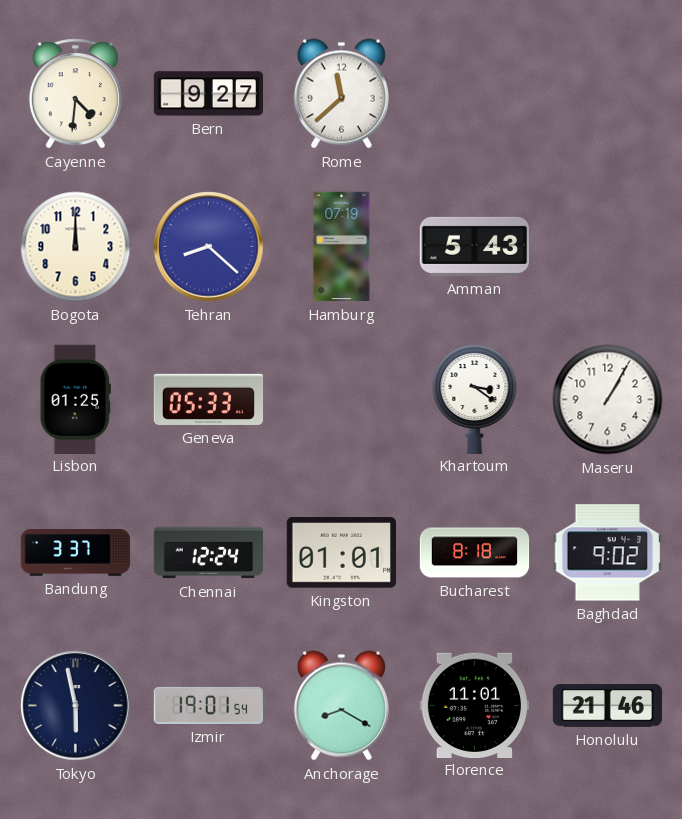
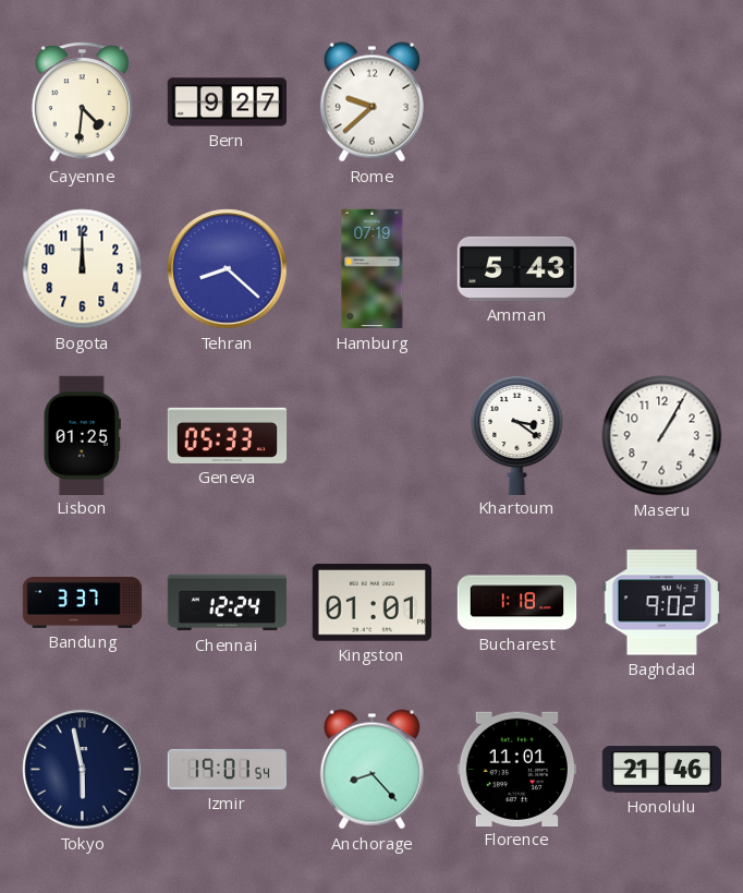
Rome: 11:38 -> 9:38
Bucharest: 8:18 -> 1:18
Anchorage: 8:20 -> 8:23
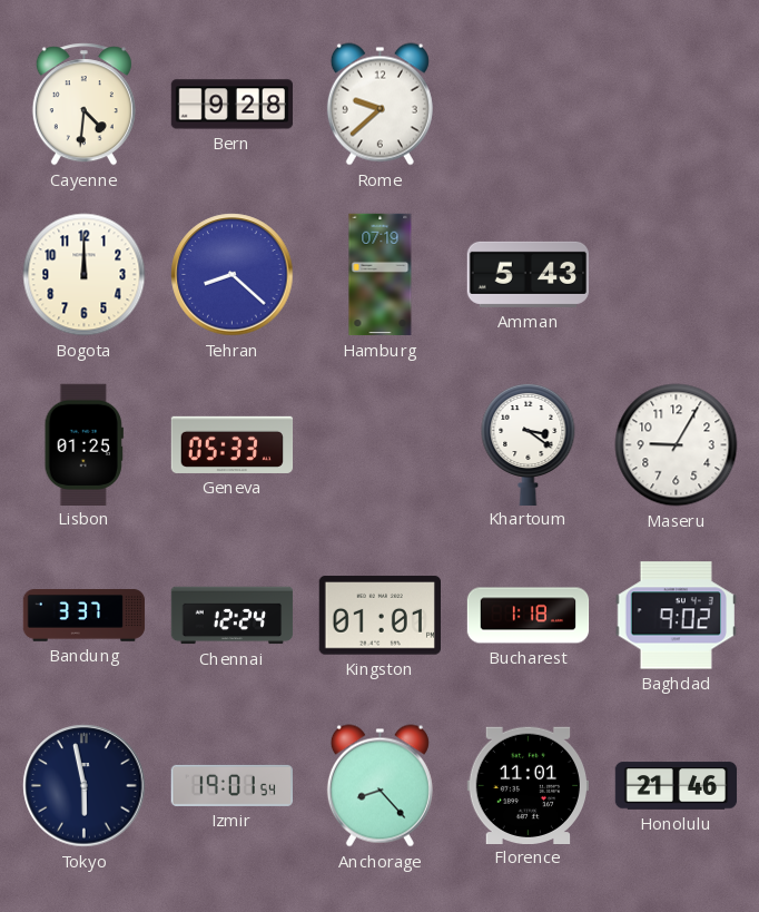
Bern: 9:27 -> 9:28
Maseru: 1:05 -> 9:05
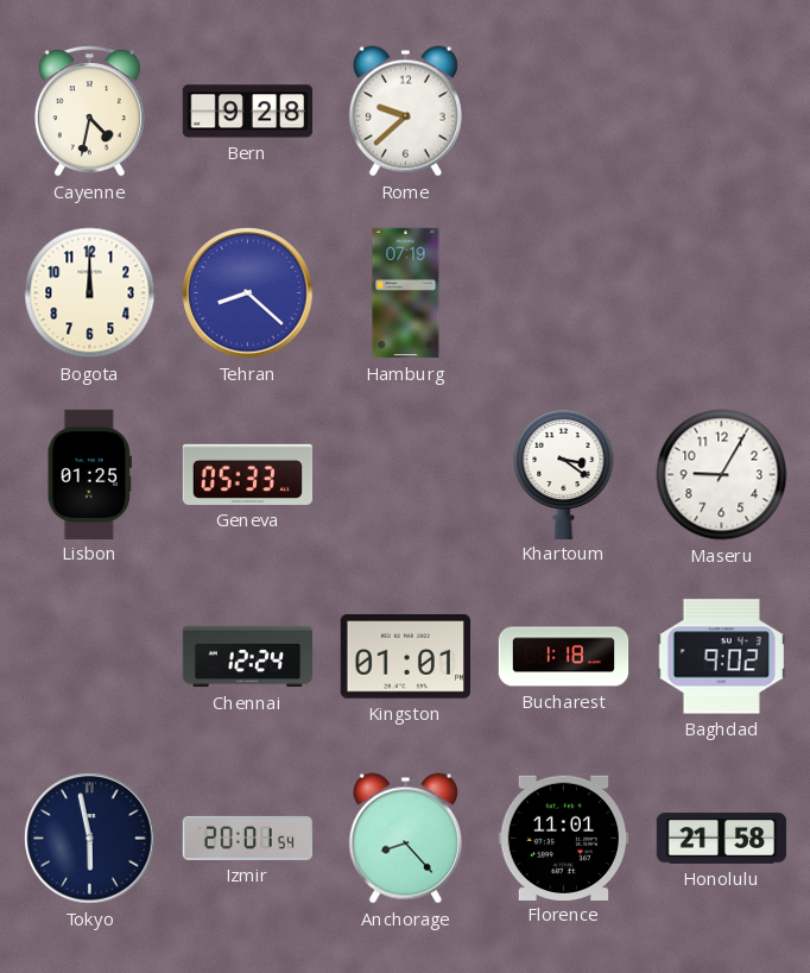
Cayenne: 4:31 -> 4:32
Amman: 5:43 -> none
Bandung: 3:37 -> none
Izmir: 19:01 -> 20:01
Honolulu: 21:46 -> 21:58
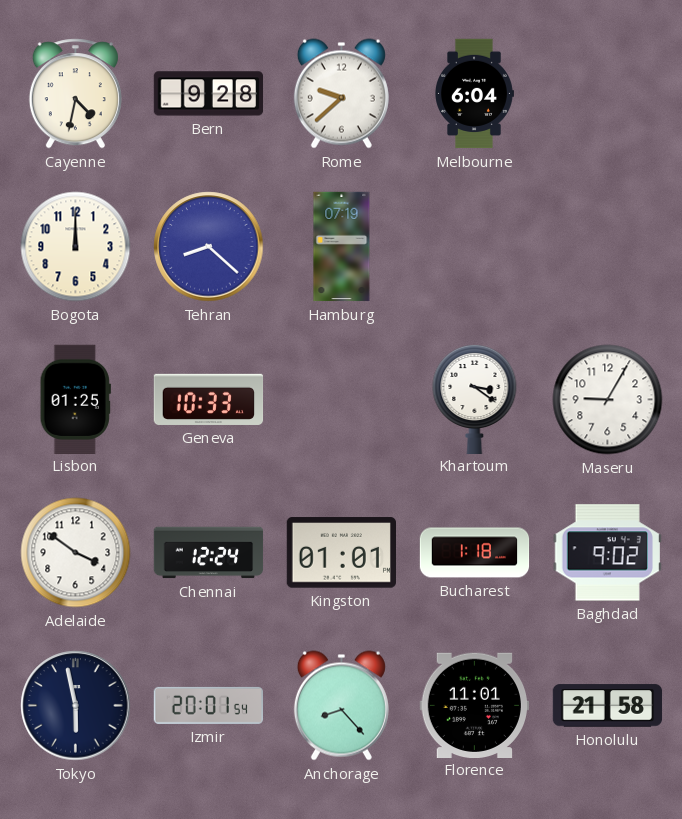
Melbourne: none -> 6:04
Geneva: 05:33 -> 10:33
Adelaide: none -> 3:51
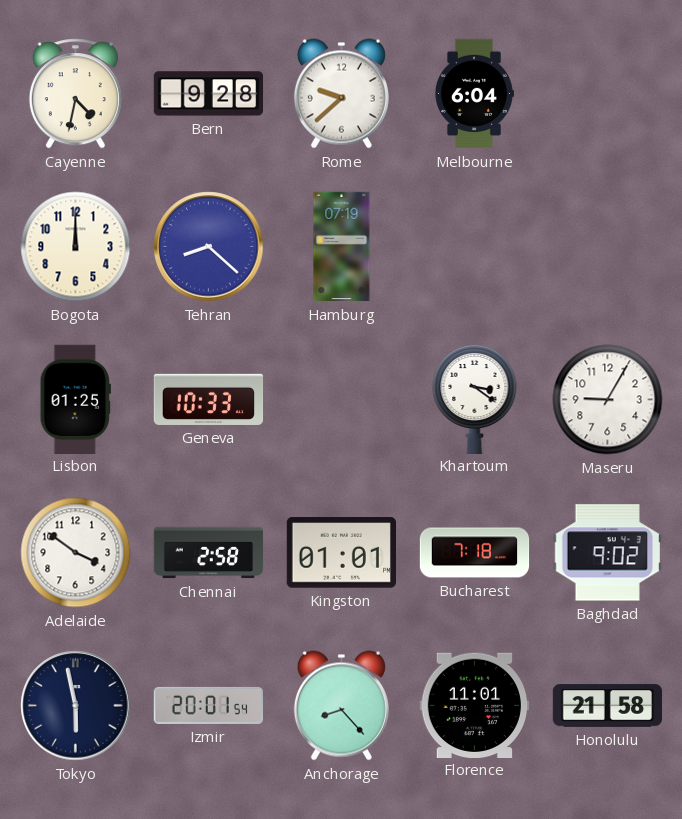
Chennai: 12:24 -> 2:58
Bucharest: 1:18 -> 7:18
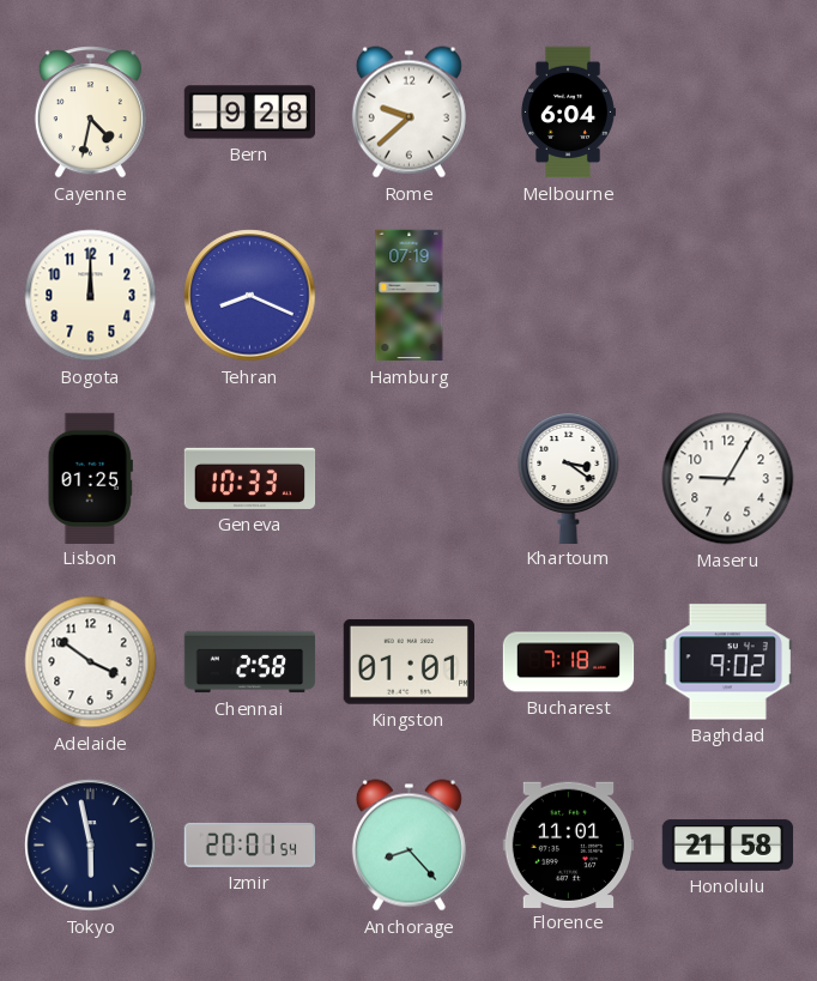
Tehran: 8:22 -> 8:19
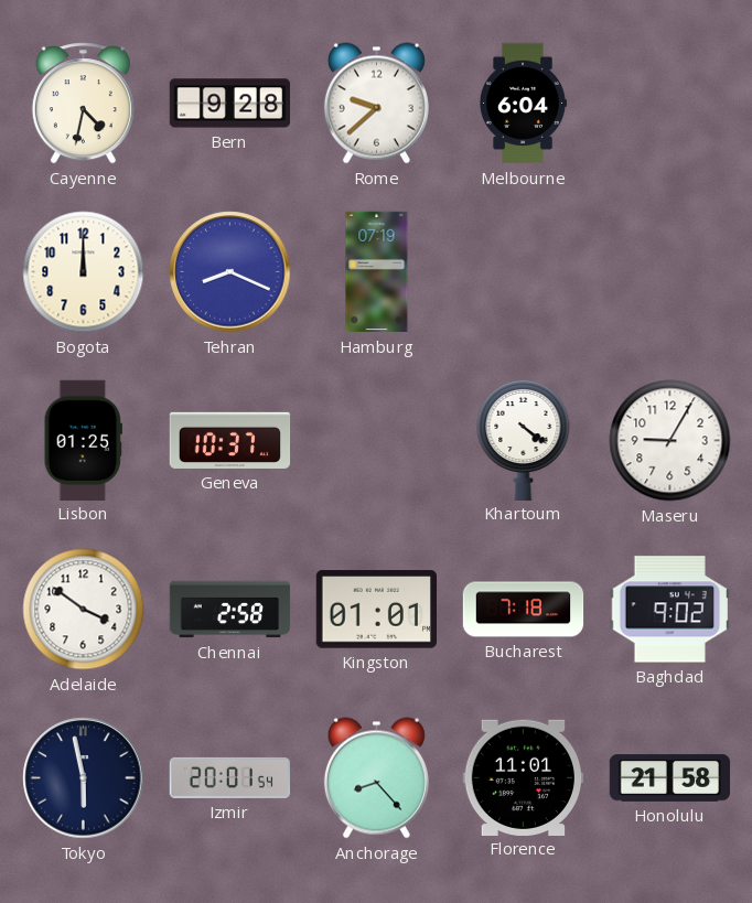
Geneva: 10:33 -> 10:37
Khartoum: 3:21 -> 4:21
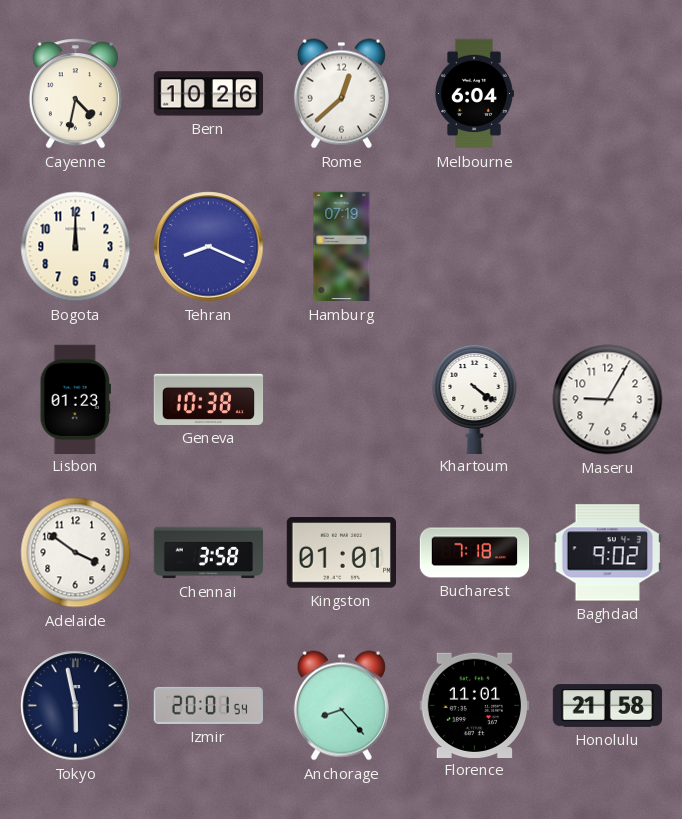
Bern: 9:28 -> 10:26
Rome: 9:38 -> 12:38
Lisbon: 01:25 -> 01:23
Geneva: 10:37 -> 10:38
Chennai: 2:58 -> 3:58
